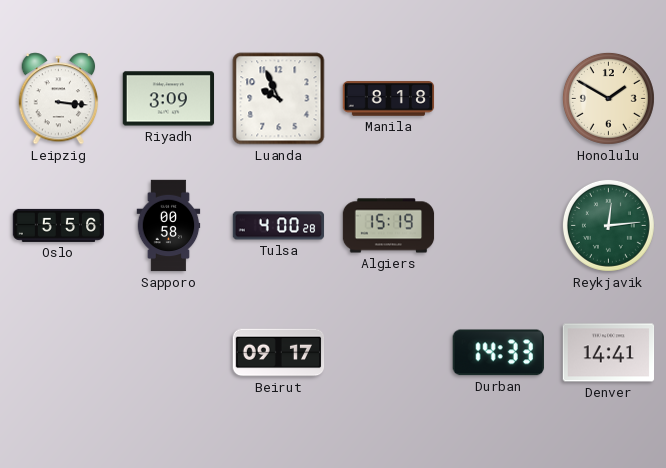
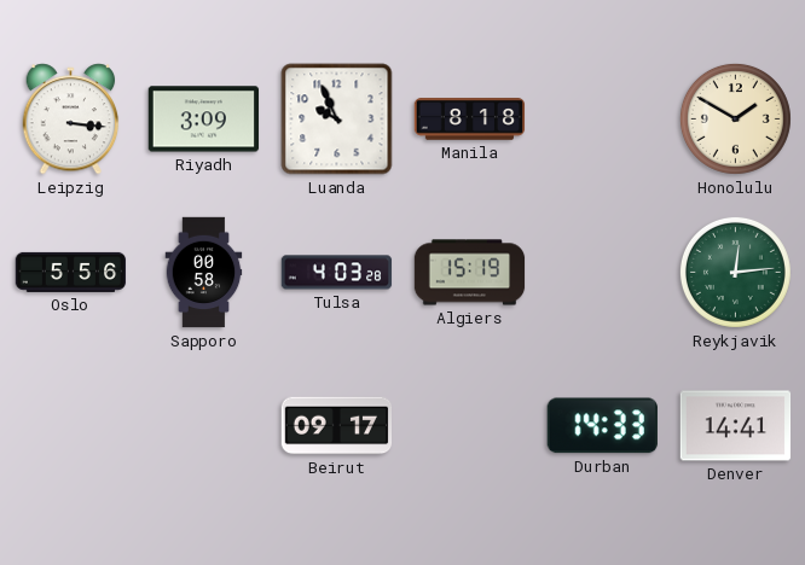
Tulsa: 4:00 -> 4:03
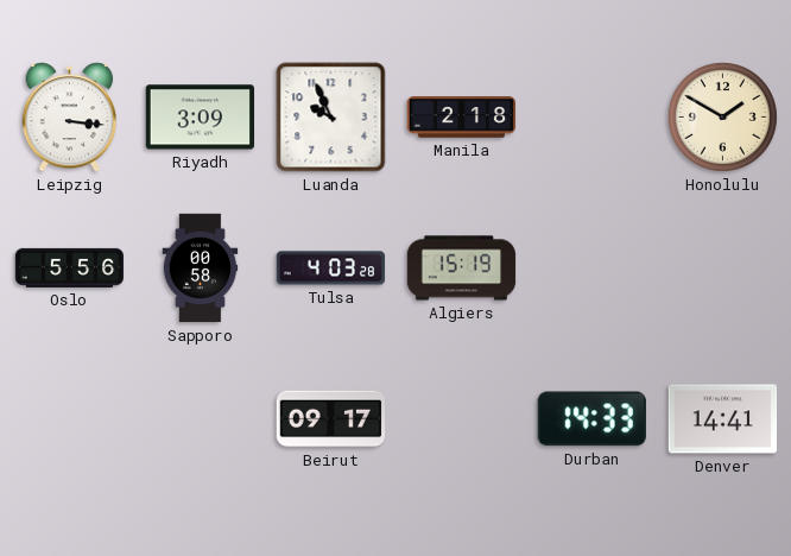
Manila: 8:18 -> 2:18
Reykjavik: 12:14 -> none
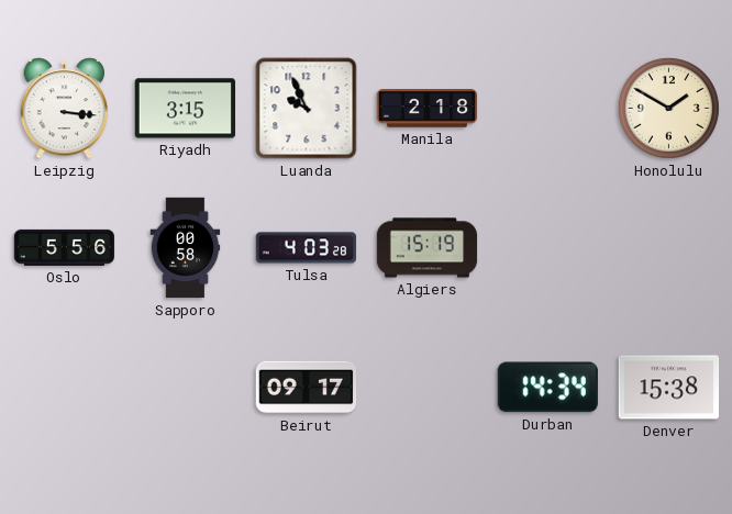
Riyadh: 3:09 -> 3:15
Durban: 14:33 -> 14:34
Denver: 14:41 -> 15:38
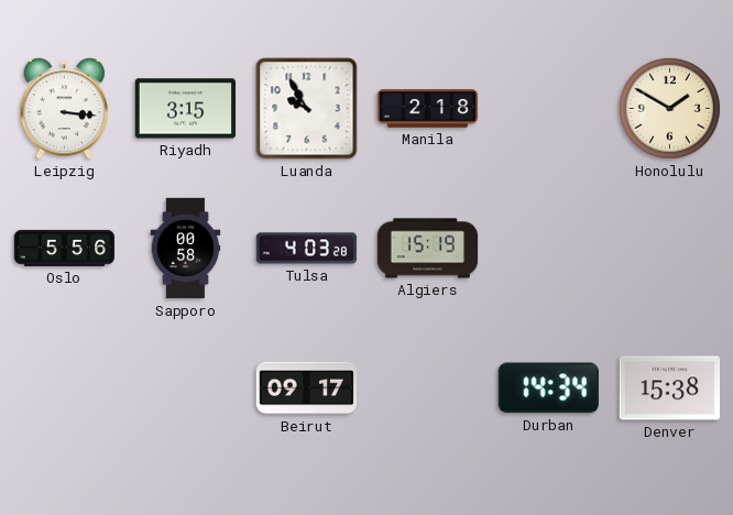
Luanda: 9:56 -> 9:55
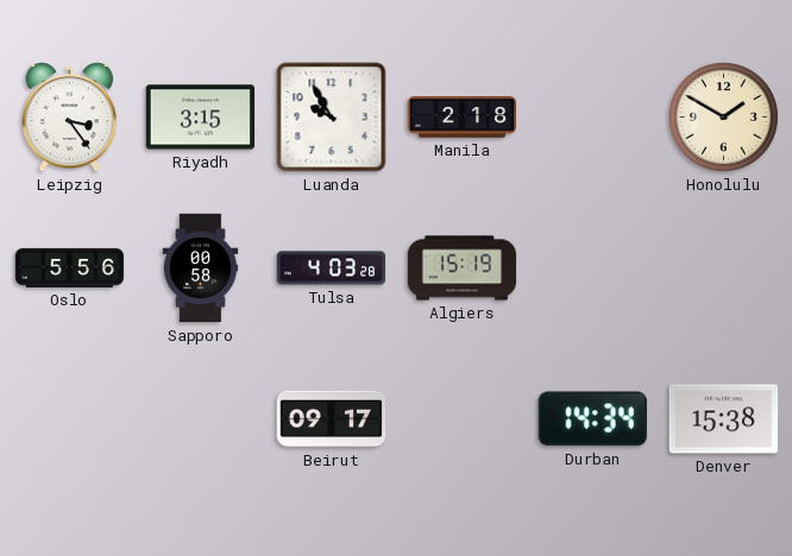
Leipzig: 3:16 -> 3:24
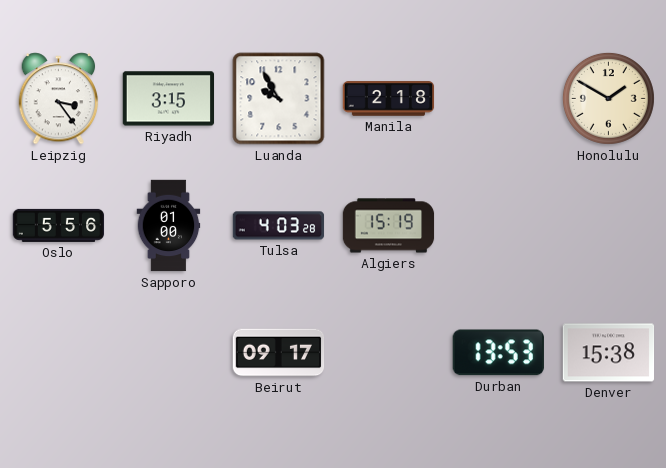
Sapporo: 00:58 -> 01:00
Durban: 14:34 -> 13:53
